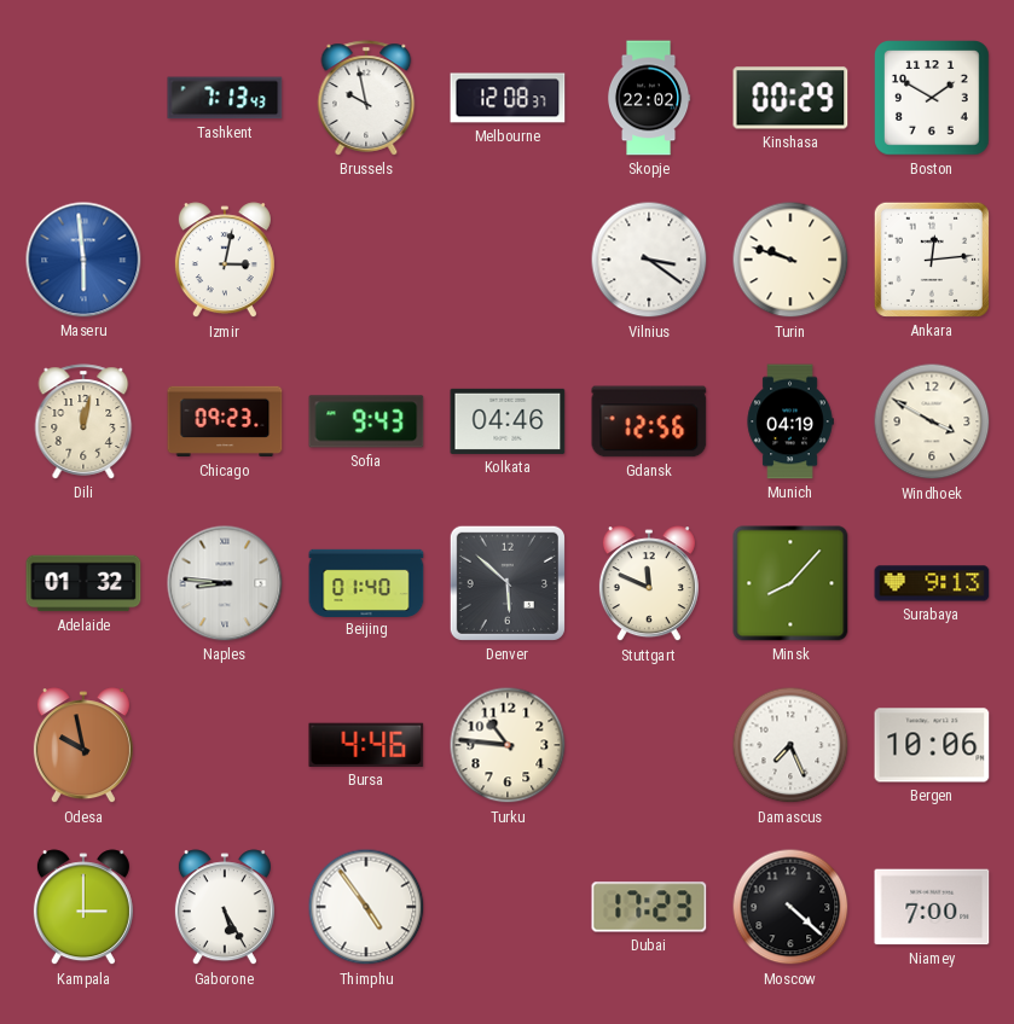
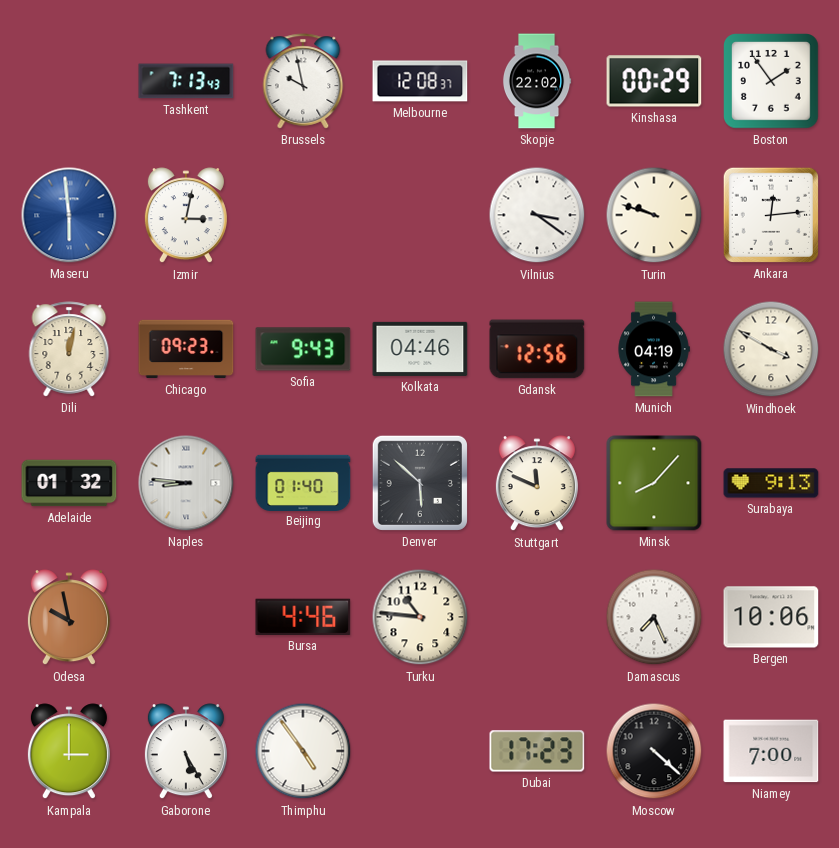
Boston: 1:50 -> 1:54
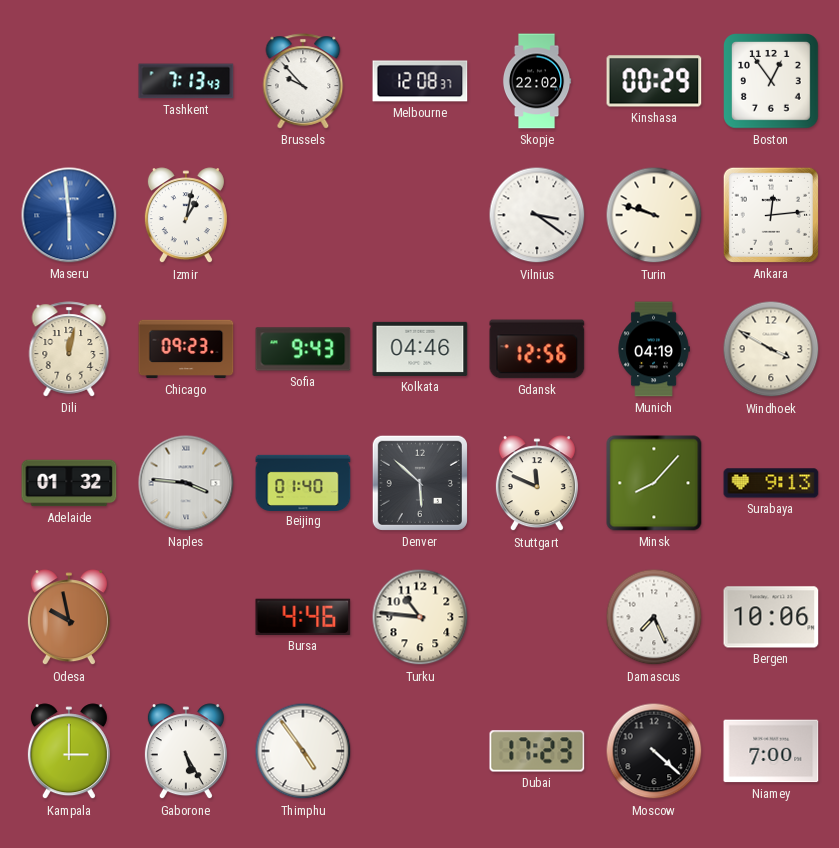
Brussels: 9:58 -> 9:53
Boston: 1:54 -> 12:54
Izmir: 3:02 -> 1:02
Naples: 8:46 -> 3:46
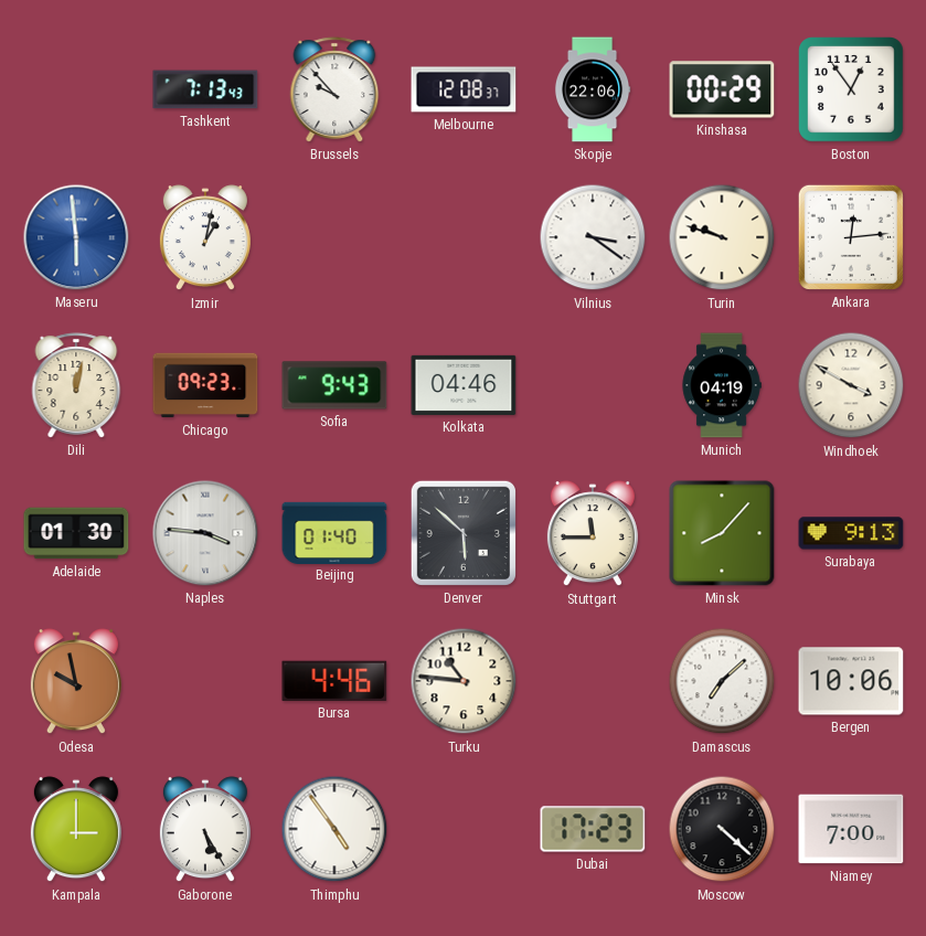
Skopje: 22:02 -> 22:06
Gdansk: 12:56 -> none
Adelaide: 01:32 -> 01:30
Stuttgart: 11:49 -> 11:45
Damascus: 7:26 -> 7:08
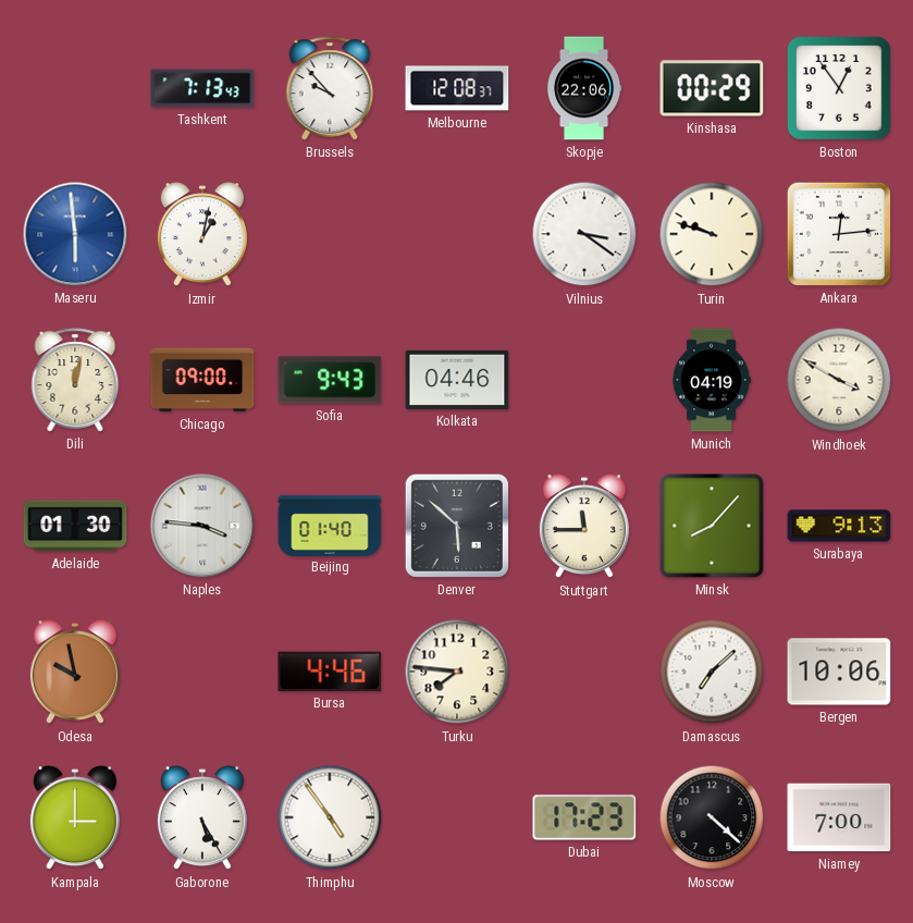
Chicago: 09:23 -> 09:00
Turku: 10:46 -> 7:46
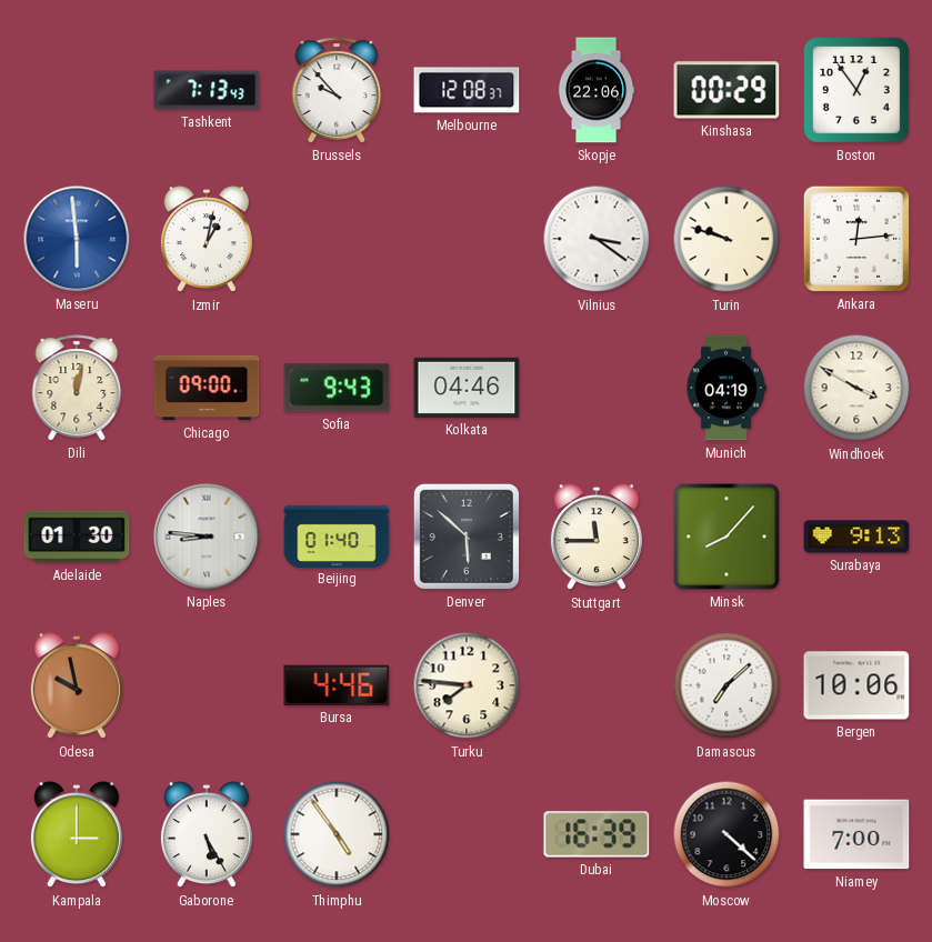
Naples: 3:46 -> 8:46
Dubai: 17:23 -> 16:39
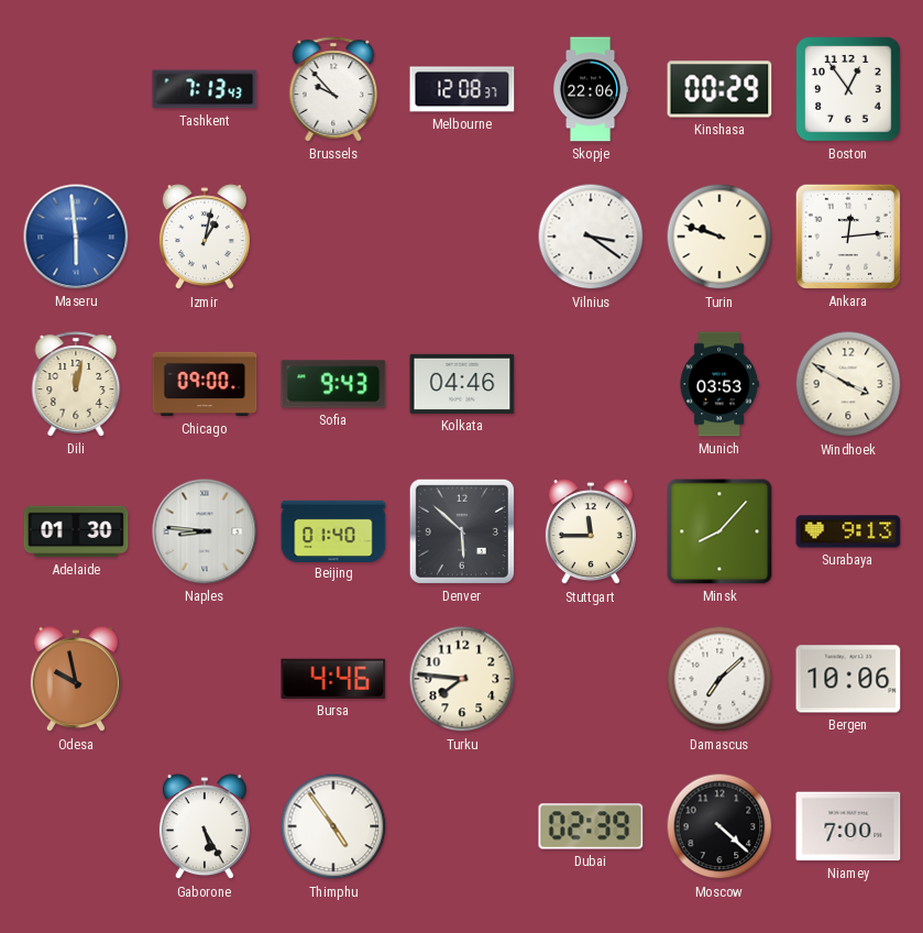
Munich: 04:19 -> 03:53
Kampala: 3:00 -> none
Dubai: 16:39 -> 02:39
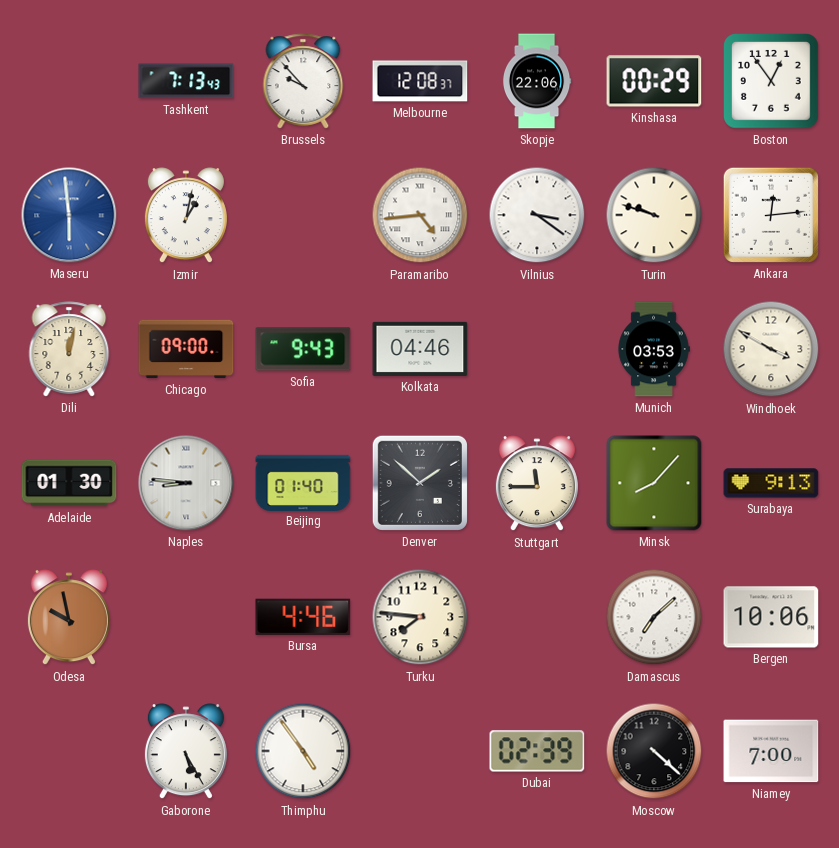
Paramaribo: none -> 4:44
Denver: 5:52 -> 1:52
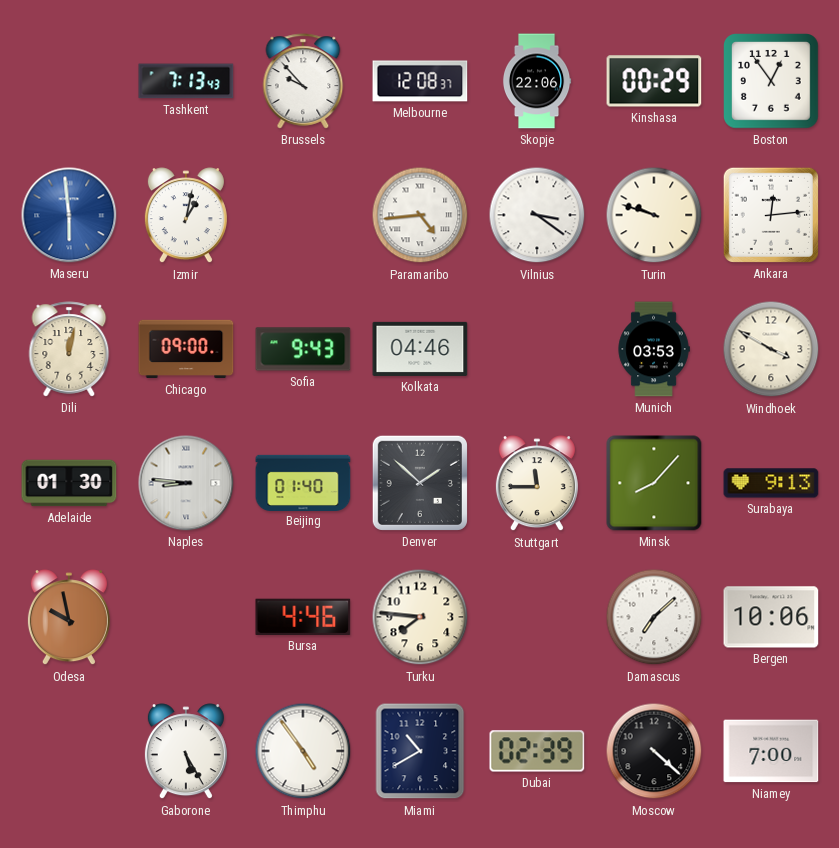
Miami: none -> 10:40
